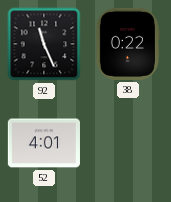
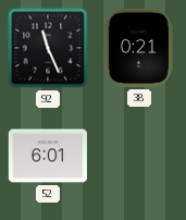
38: 0:22 -> 0:21
52: 4:01 -> 6:01
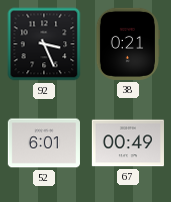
92: 11:26 -> 3:26
67: none -> 00:49
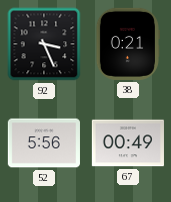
52: 6:01 -> 5:56
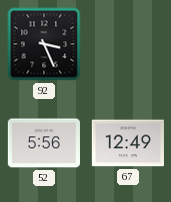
38: 0:21 -> none
67: 00:49 -> 12:49
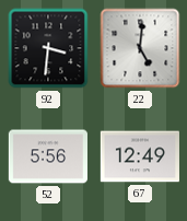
92: 3:26 -> 3:31
22: none -> 5:01
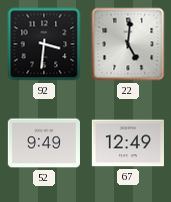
52: 5:56 -> 9:49
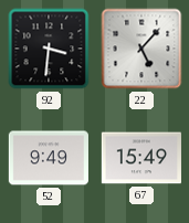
22: 5:01 -> 5:07
67: 12:49 -> 15:49
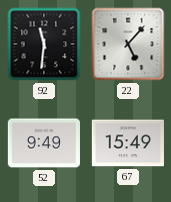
92: 3:31 -> 11:31
